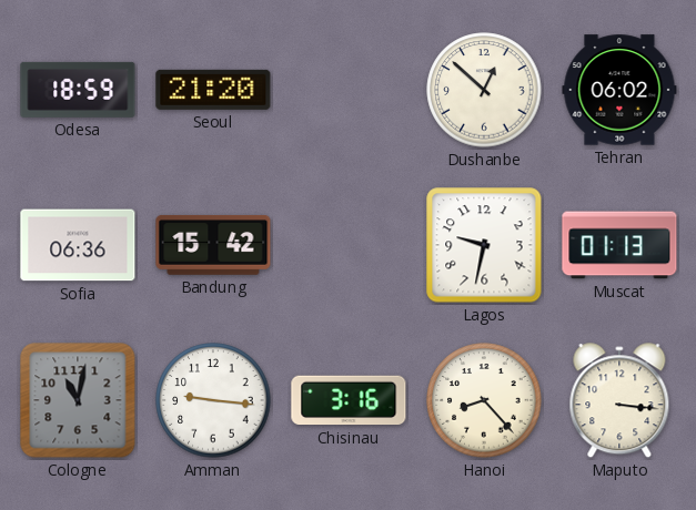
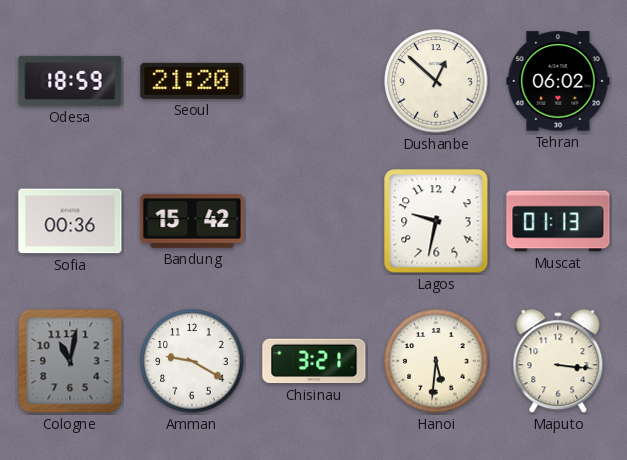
Sofia: 06:36 -> 00:36
Amman: 9:16 -> 9:20
Chisinau: 3:16 -> 3:21
Hanoi: 8:23 -> 5:31
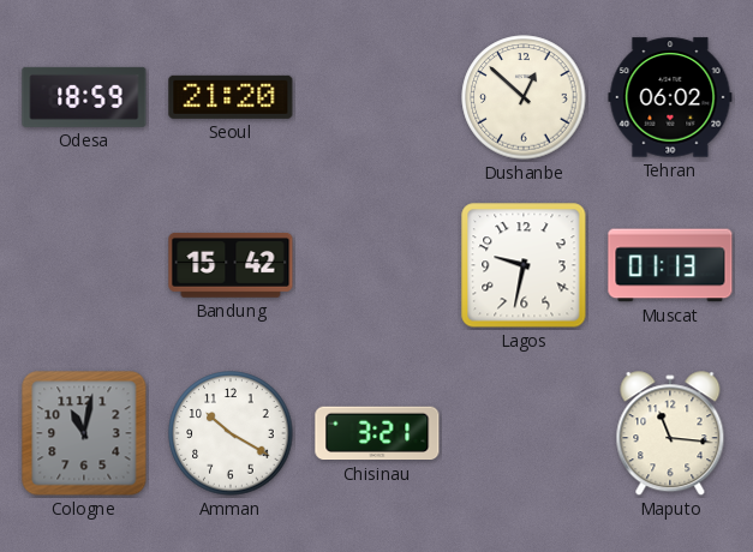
Sofia: 00:36 -> none
Amman: 9:20 -> 10:20
Hanoi: 5:31 -> none
Maputo: 3:16 -> 11:16
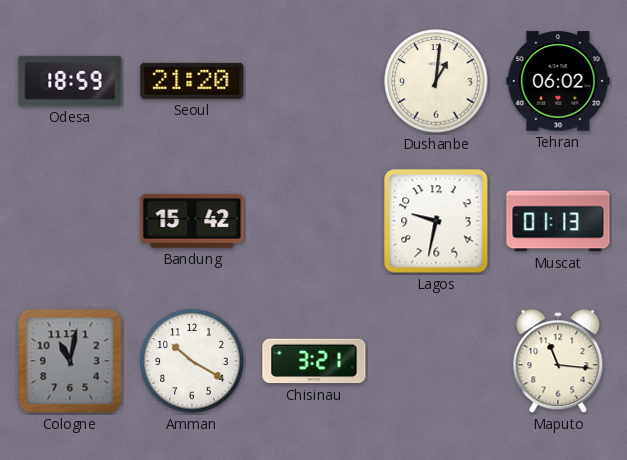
Dushanbe: 12:52 -> 1:01
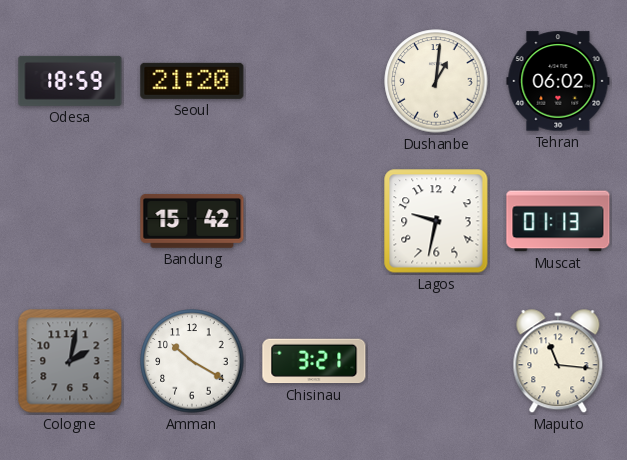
Cologne: 11:02 -> 2:02
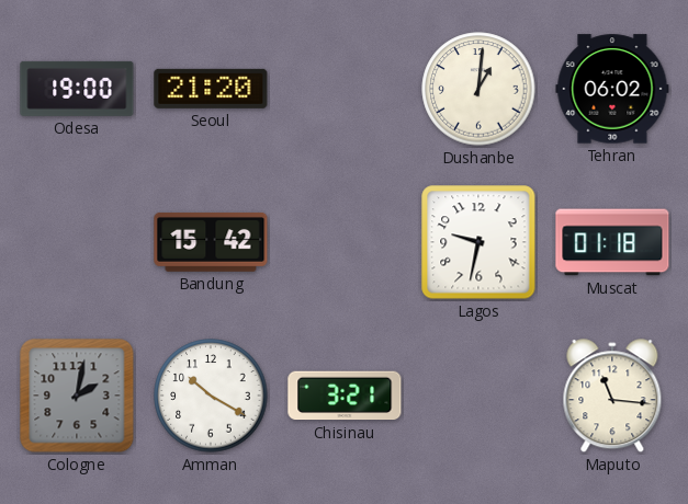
Odesa: 18:59 -> 19:00
Muscat: 01:13 -> 01:18
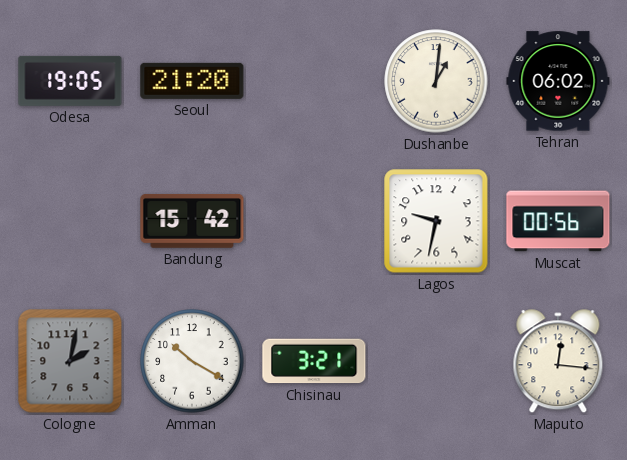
Odesa: 19:00 -> 19:05
Muscat: 01:18 -> 00:56
Maputo: 11:16 -> 12:16
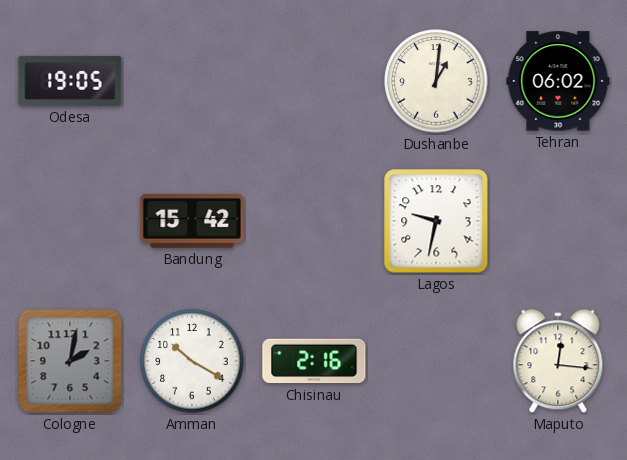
Seoul: 21:20 -> none
Muscat: 00:56 -> none
Chisinau: 3:21 -> 2:16
